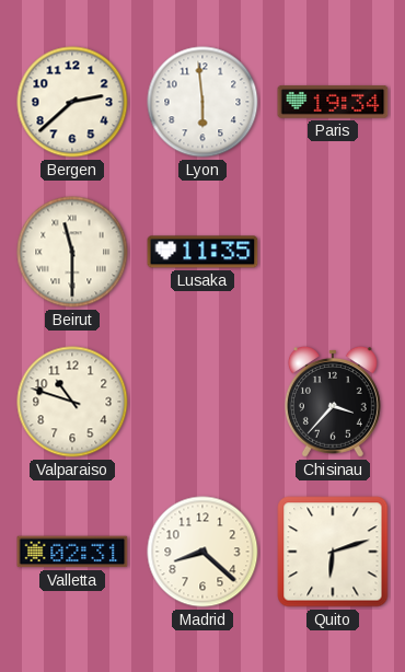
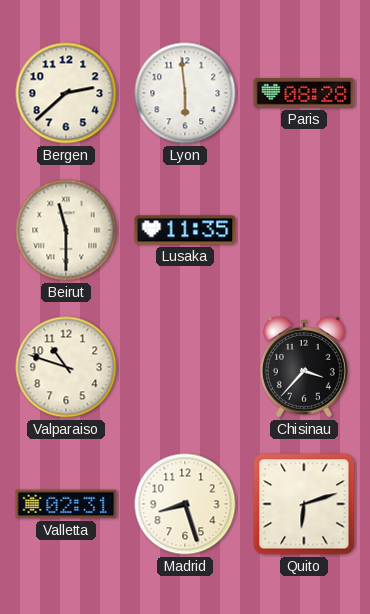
Paris: 19:34 -> 08:28
Madrid: 8:22 -> 8:27
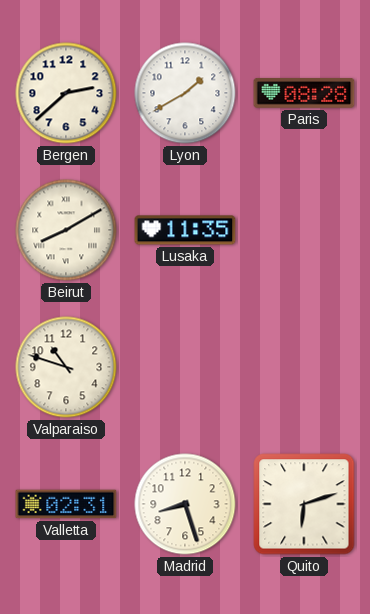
Lyon: 5:59 -> 1:40
Beirut: 11:30 -> 8:10
Chisinau: 3:37 -> none
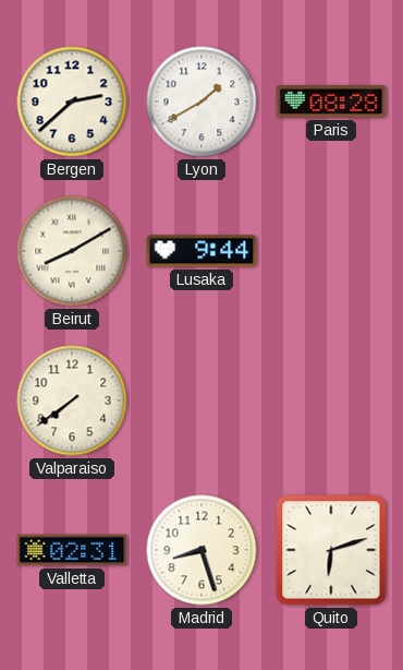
Lusaka: 11:35 -> 9:44
Valparaiso: 10:48 -> 7:39
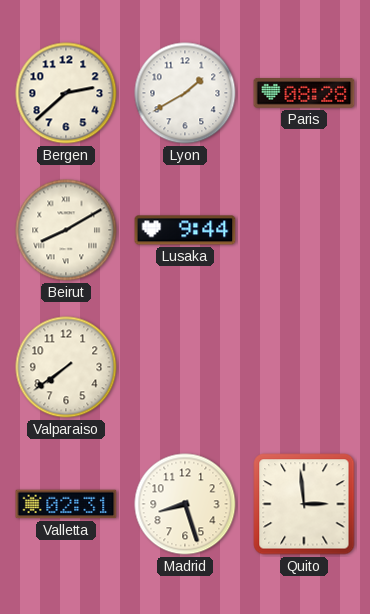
Quito: 6:12 -> 2:59
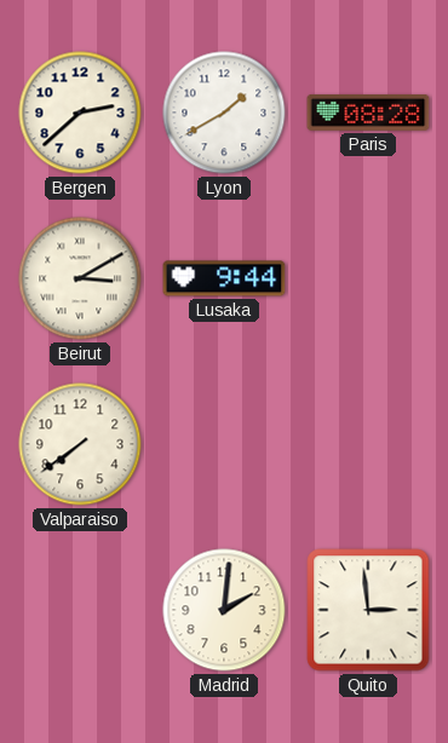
Beirut: 8:10 -> 3:10
Valletta: 02:31 -> none
Madrid: 8:27 -> 2:01
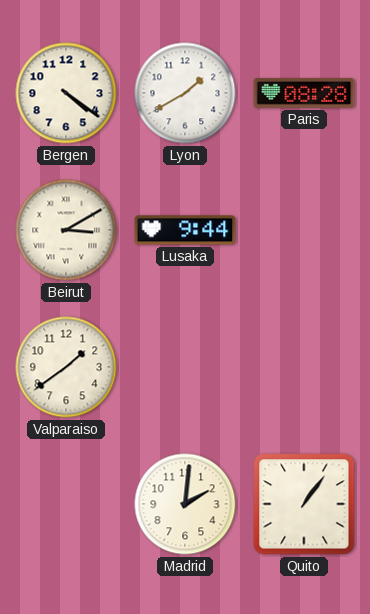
Bergen: 2:38 -> 4:21
Valparaiso: 7:39 -> 1:39
Quito: 2:59 -> 1:06
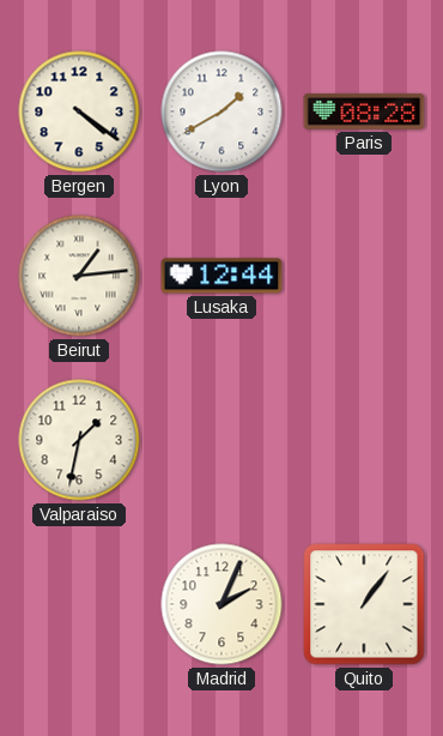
Beirut: 3:10 -> 1:14
Lusaka: 9:44 -> 12:44
Valparaiso: 1:39 -> 1:32
Madrid: 2:01 -> 2:04
